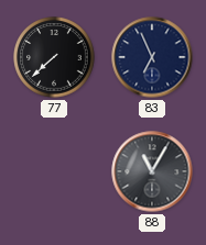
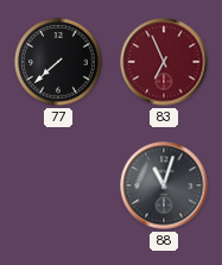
83 dial: navy -> burgundy
88: 11:05 -> 11:03
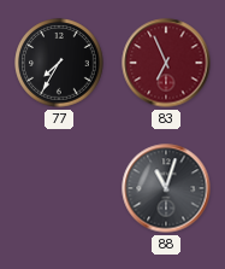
77: 7:38 -> 7:35
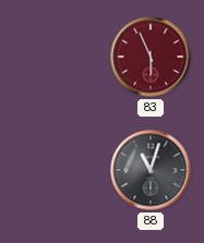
77: 7:35 -> none
83: 6:56 -> 5:56
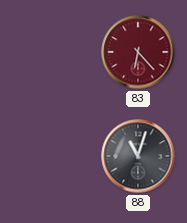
83: 5:56 -> 6:23
